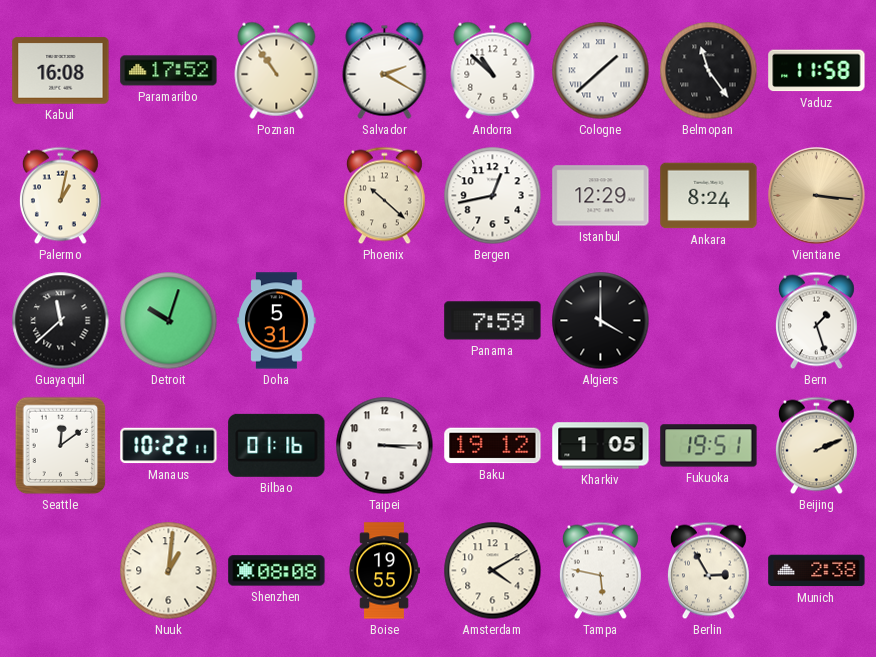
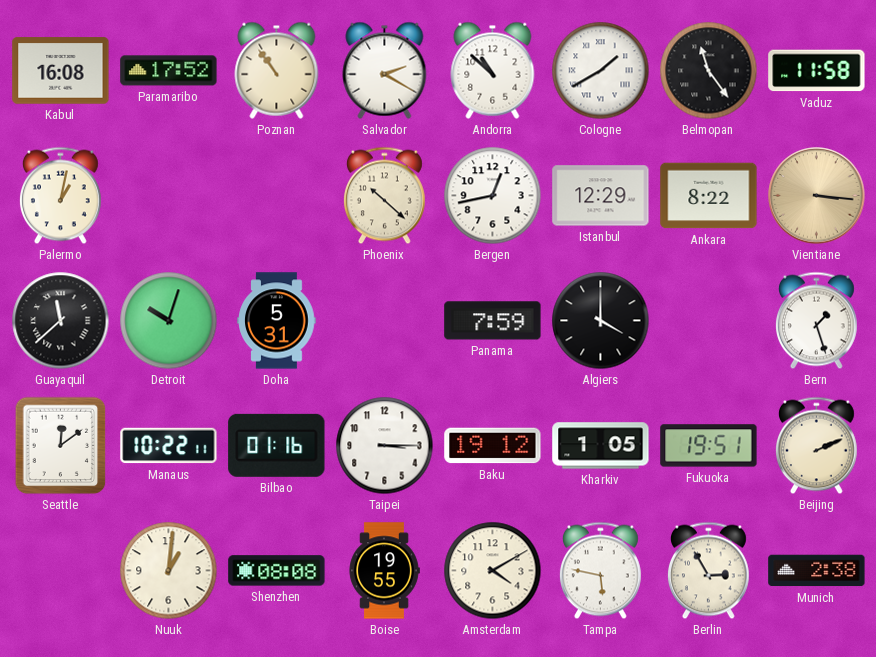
Cologne: 1:38 -> 1:40
Ankara: 8:24 -> 8:22
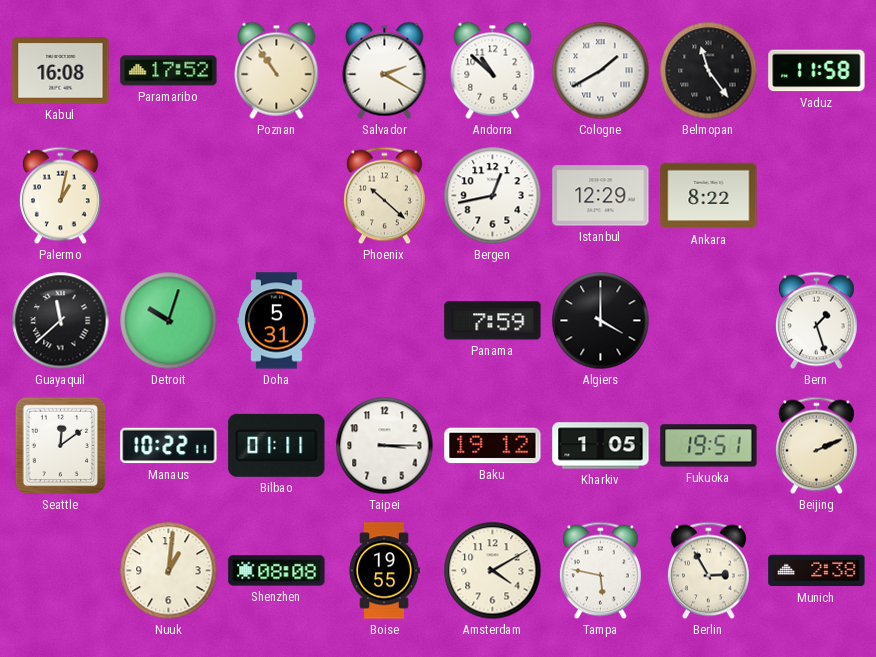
Vientiane: 3:16 -> none
Bilbao: 01:16 -> 01:11
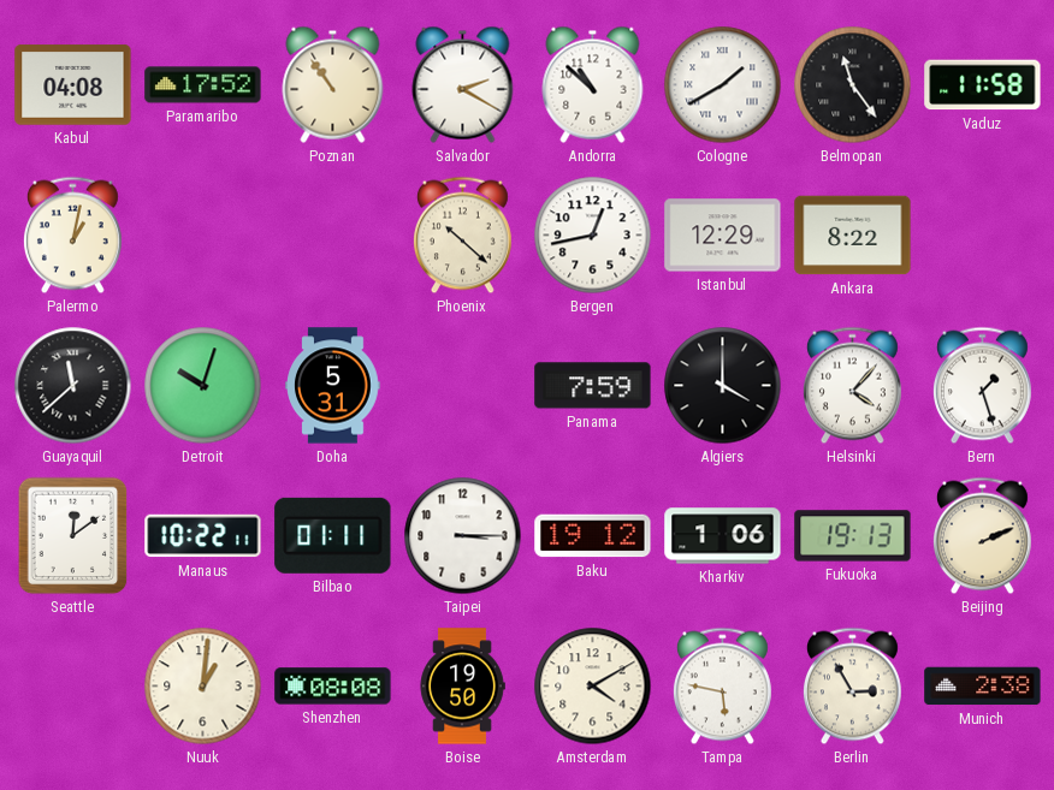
Kabul: 16:08 -> 04:08
Helsinki: none -> 4:07
Kharkiv: 1:05 -> 1:06
Fukuoka: 19:51 -> 19:13
Boise: 19:55 -> 19:50
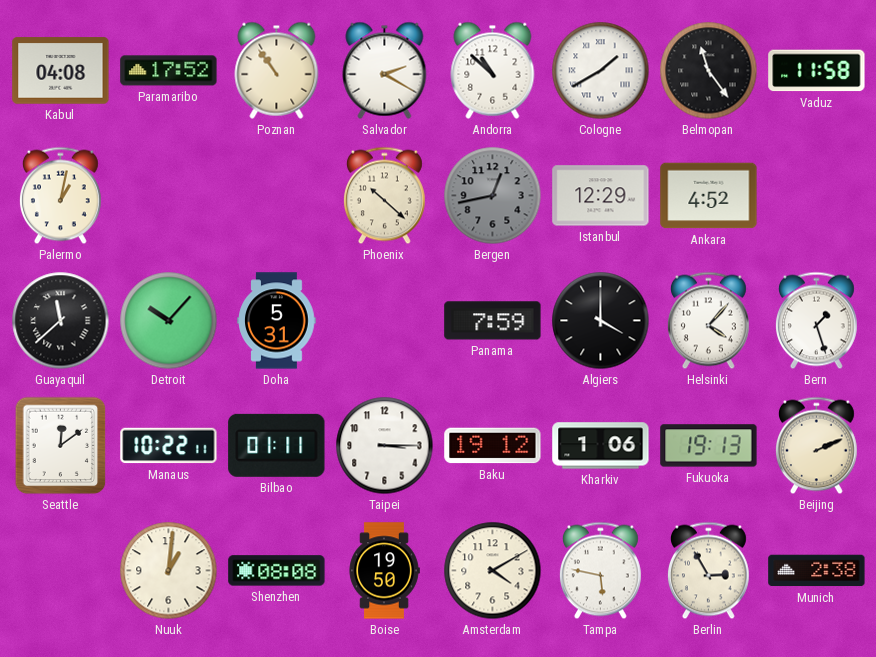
Bergen dial: white -> grey
Ankara: 8:22 -> 4:52
Detroit: 10:03 -> 10:07
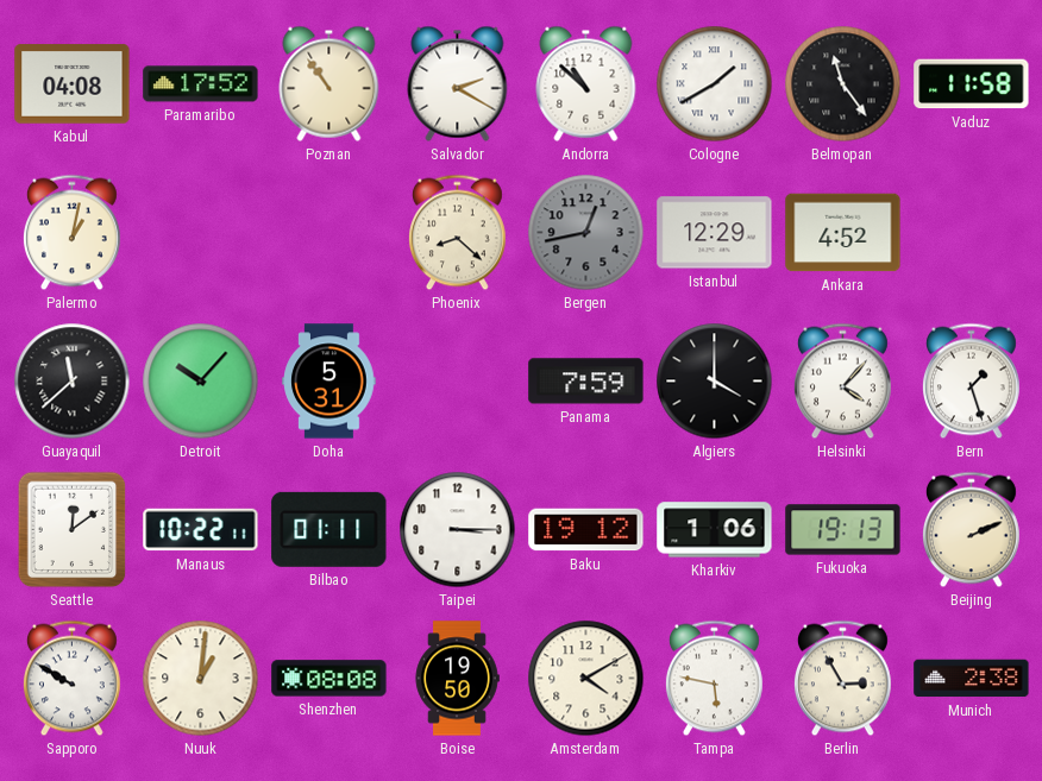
Phoenix: 10:22 -> 8:22
Sapporo: none -> 9:50
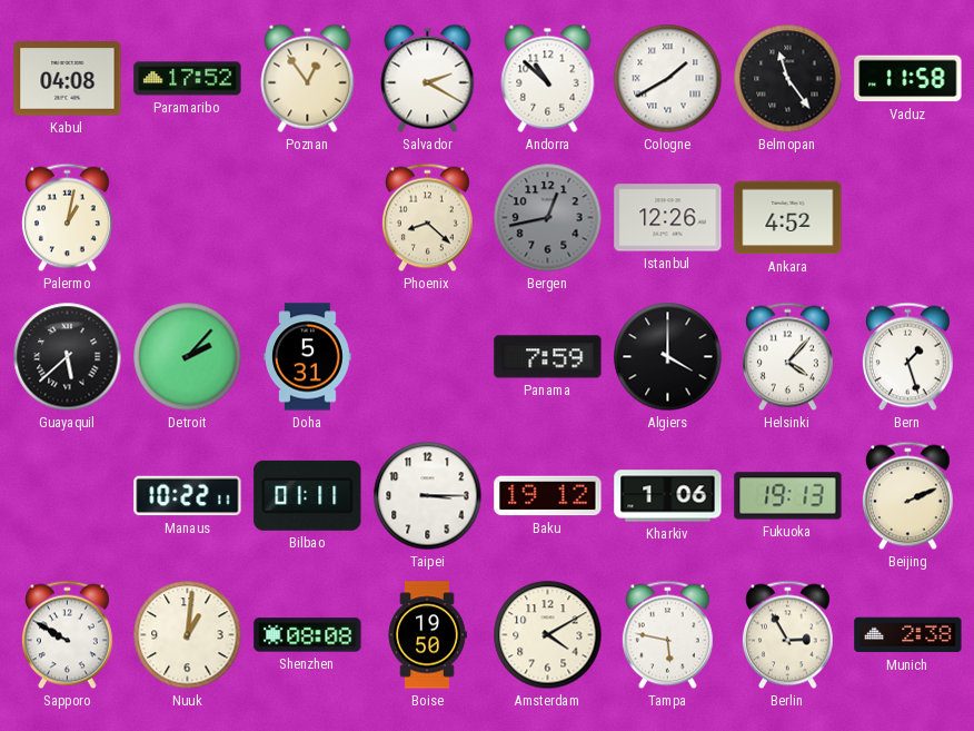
Poznan: 10:54 -> 12:54
Istanbul: 12:29 -> 12:26
Guayaquil: 11:38 -> 5:38
Detroit: 10:07 -> 2:07
Seattle: 12:09 -> none
